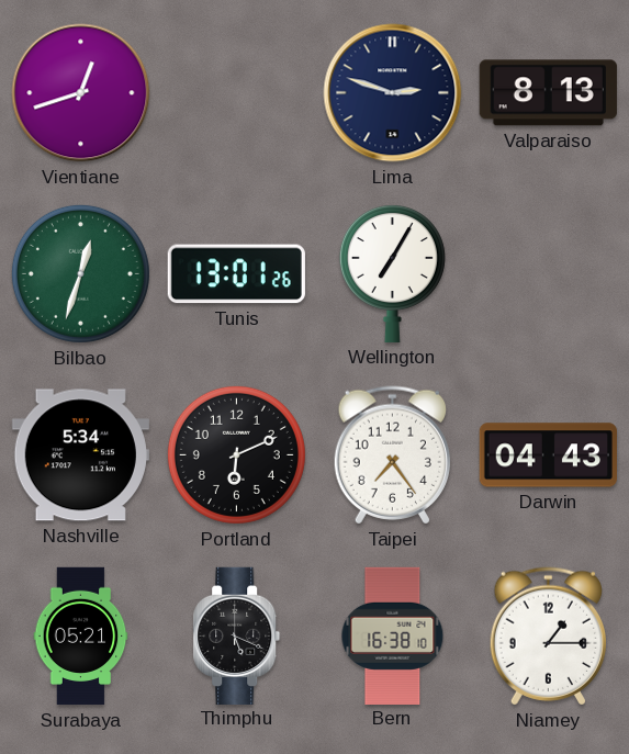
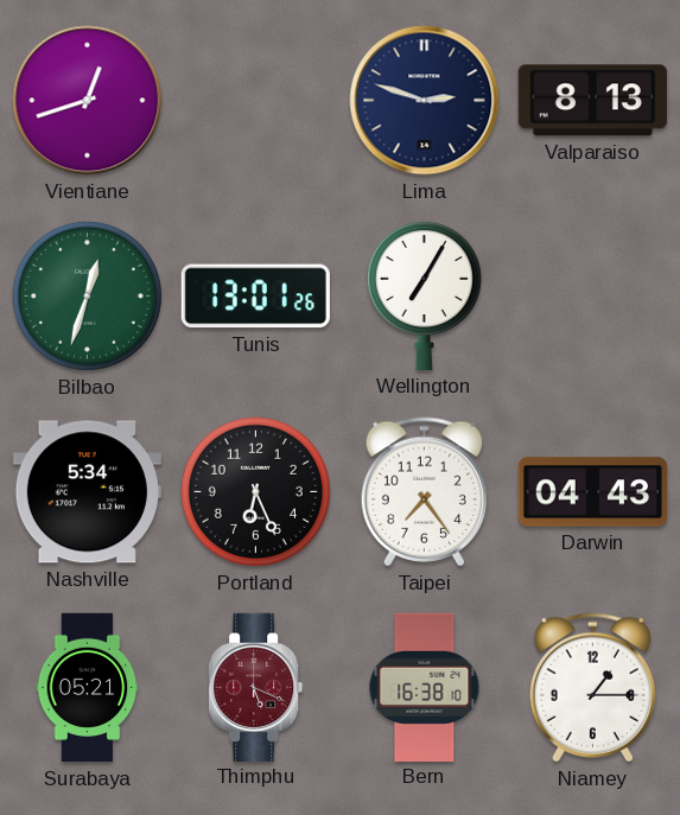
Portland: 6:11 -> 6:26
Thimphu dial: black -> burgundy
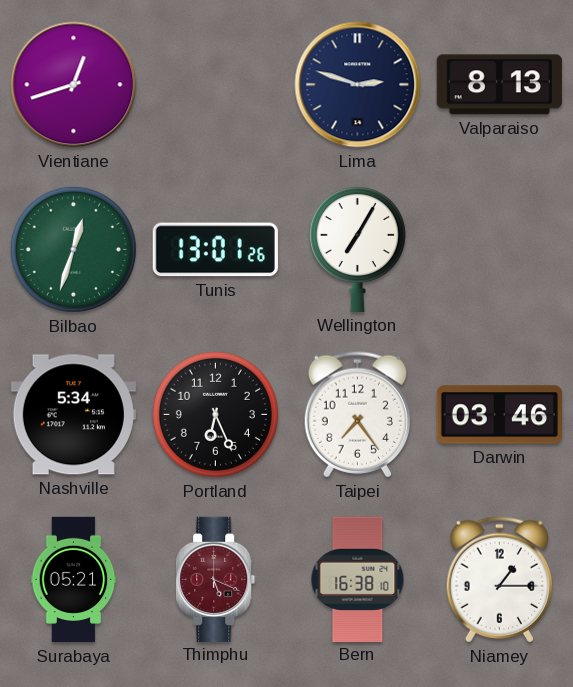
Darwin: 04:43 -> 03:46
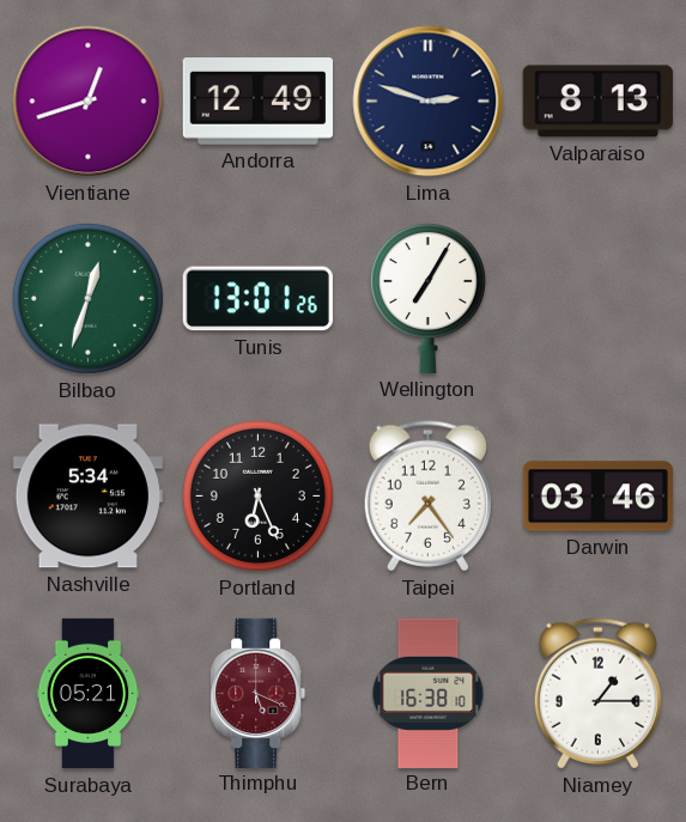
Andorra: none -> 12:49
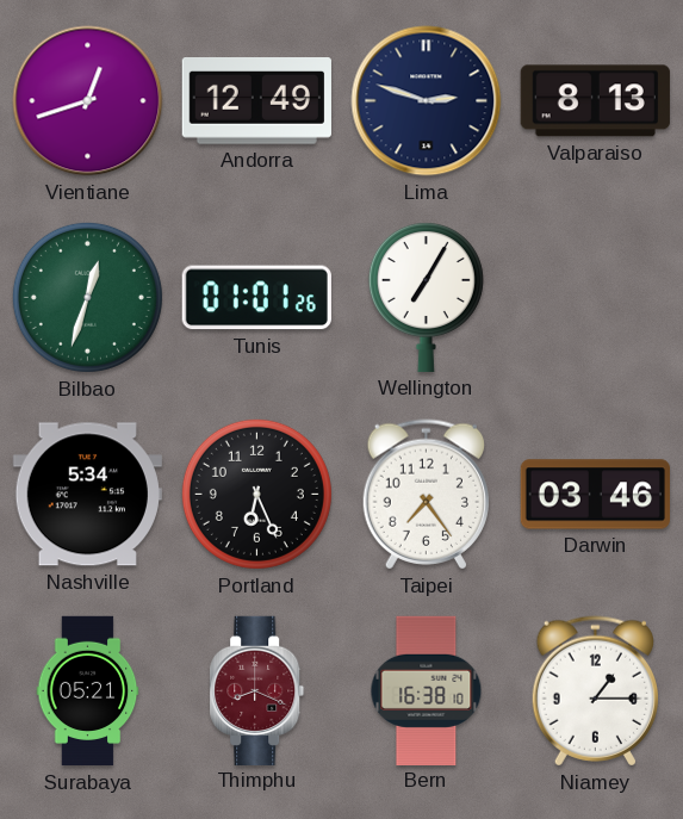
Tunis: 13:01 -> 01:01
Thimphu: 5:19 -> 8:19
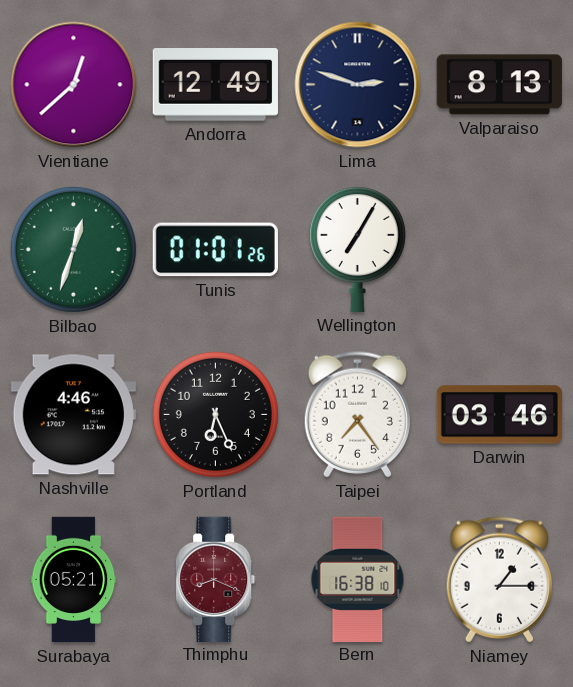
Vientiane: 12:42 -> 12:38
Nashville: 5:34 -> 4:46
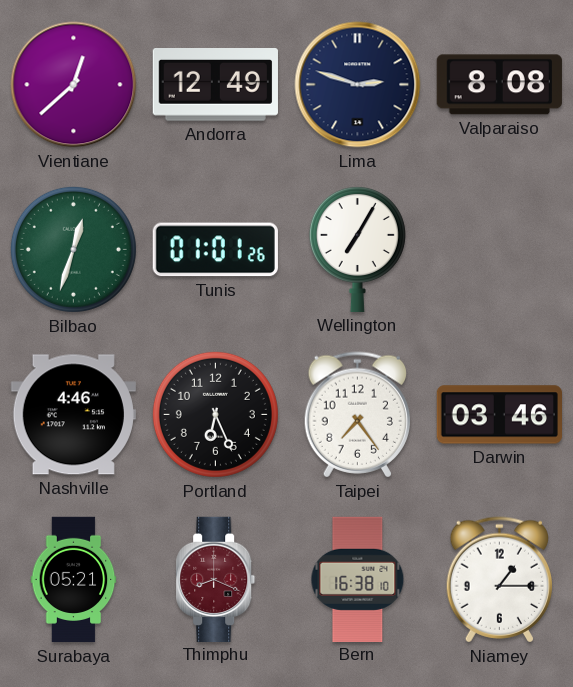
Valparaiso: 8:13 -> 8:08
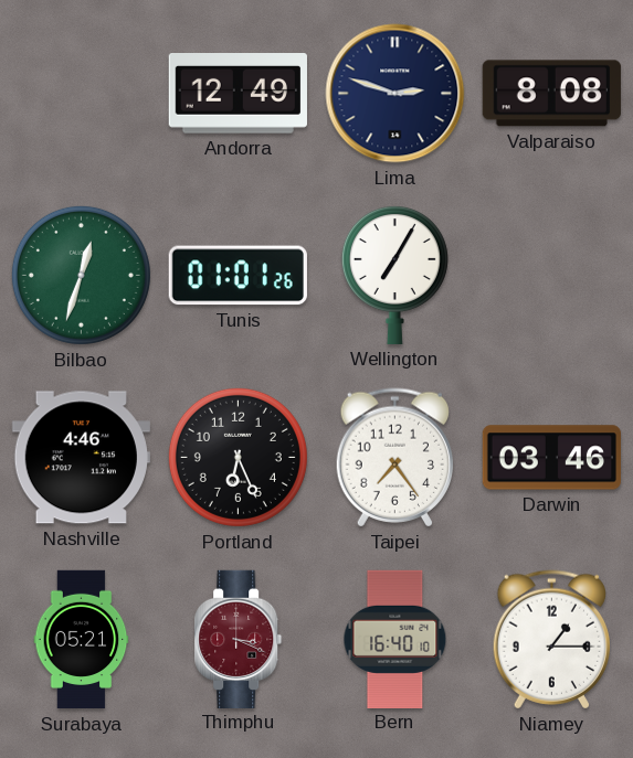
Vientiane: 12:38 -> none
Thimphu: 8:19 -> 3:19
Bern: 16:38 -> 16:40
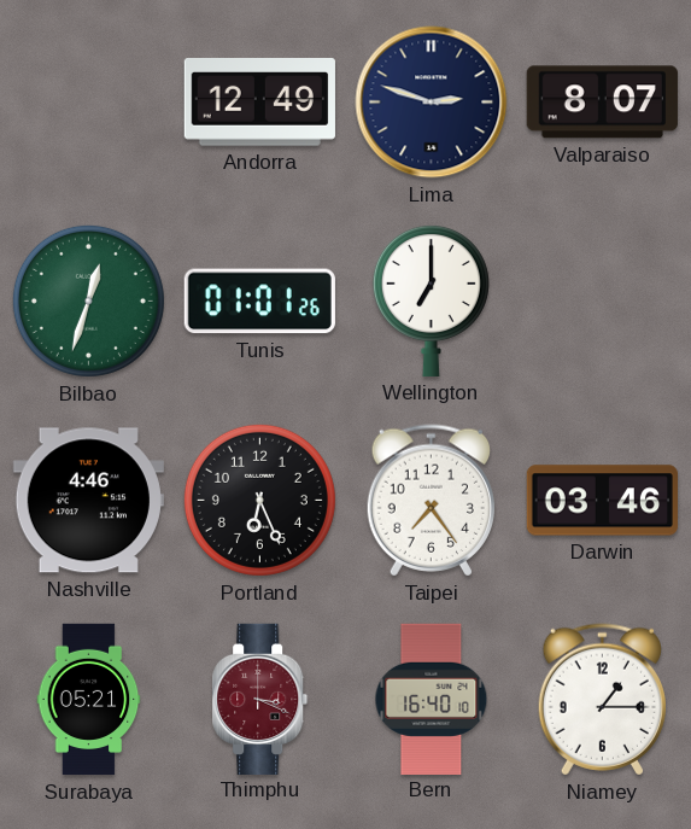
Valparaiso: 8:08 -> 8:07
Wellington: 7:05 -> 7:00
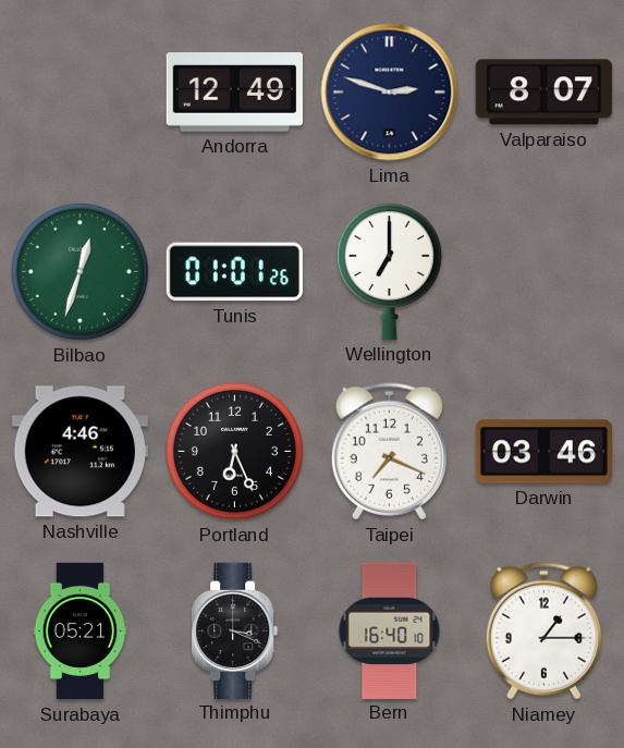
Taipei: 7:24 -> 7:19
Thimphu dial: burgundy -> black
